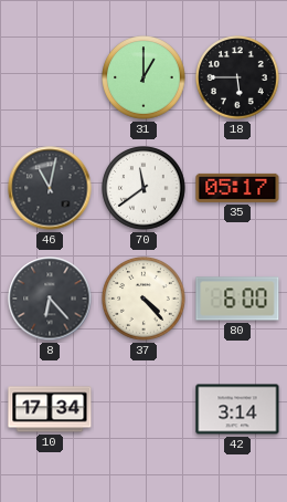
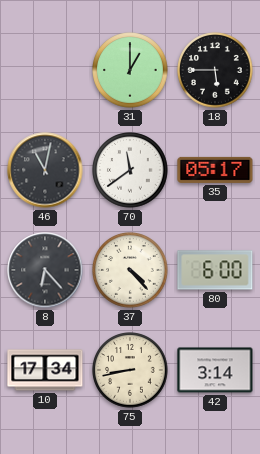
75: none -> 8:43
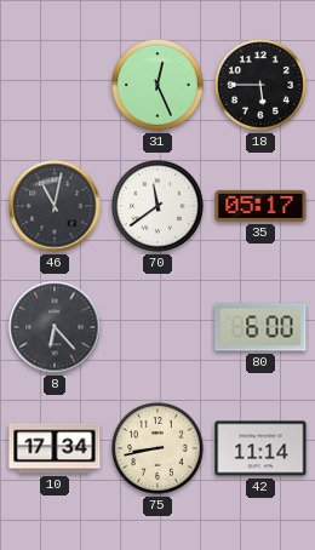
31: 1:00 -> 12:26
37: 4:23 -> none
42: 3:14 -> 11:14
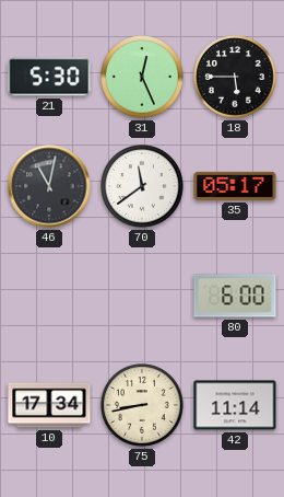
21: none -> 5:30
8: 6:23 -> none
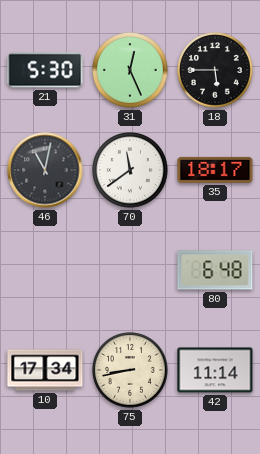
35: 05:17 -> 18:17
80: 6:00 -> 6:48
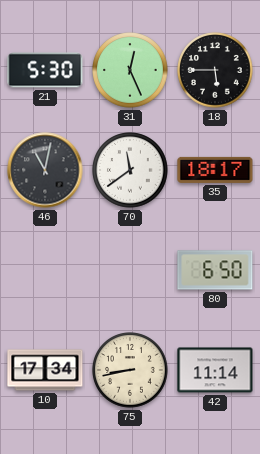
80: 6:48 -> 6:50
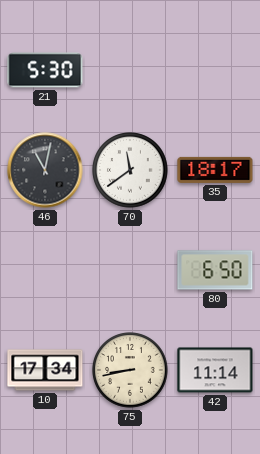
31: 12:26 -> none
18: 5:45 -> none
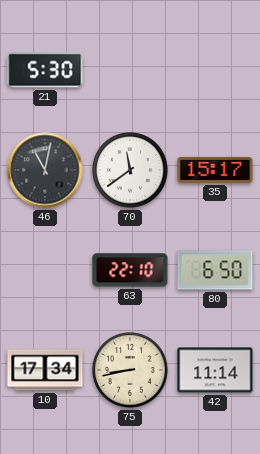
35: 18:17 -> 15:17
63: none -> 22:10
